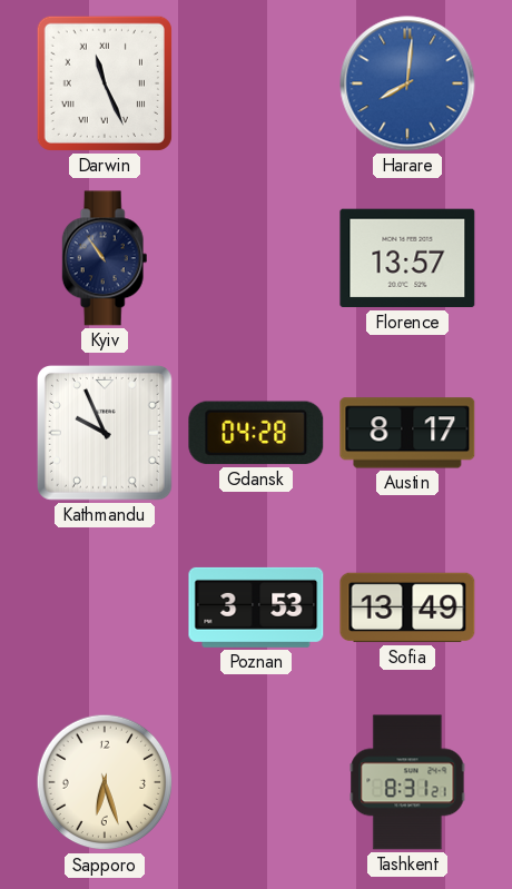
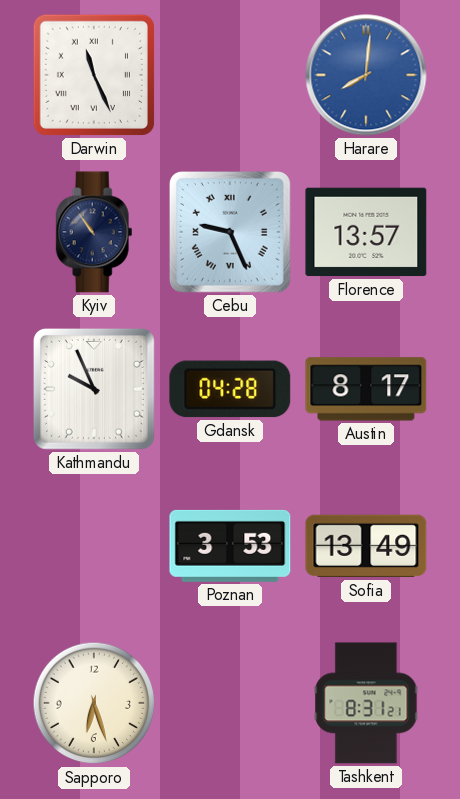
Cebu: none -> 9:26
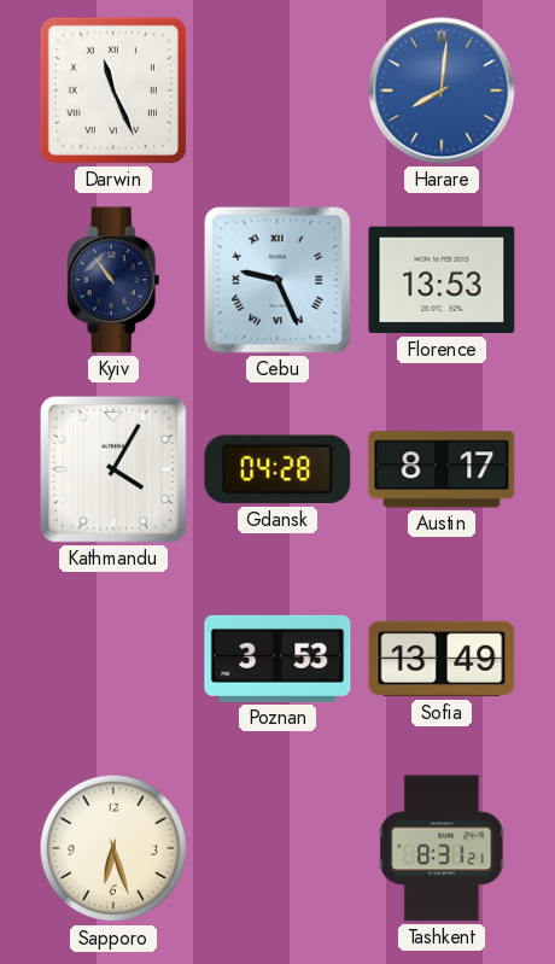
Florence: 13:57 -> 13:53
Kathmandu: 9:56 -> 4:05
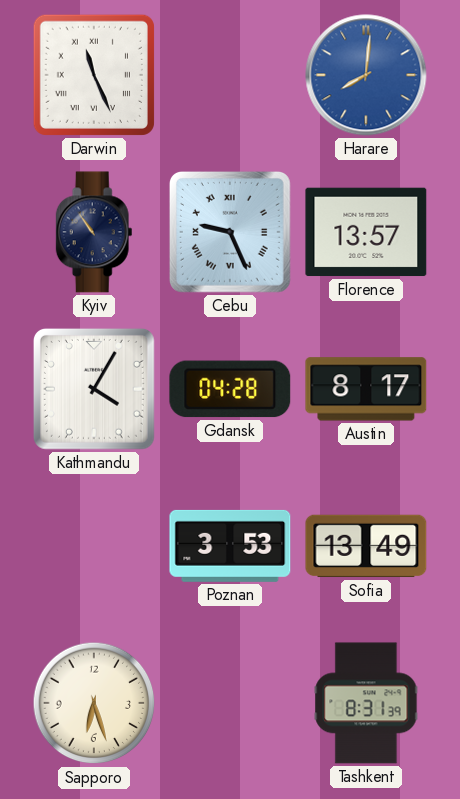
Florence: 13:53 -> 13:57
Tashkent: 8:31:21 -> 8:31:39
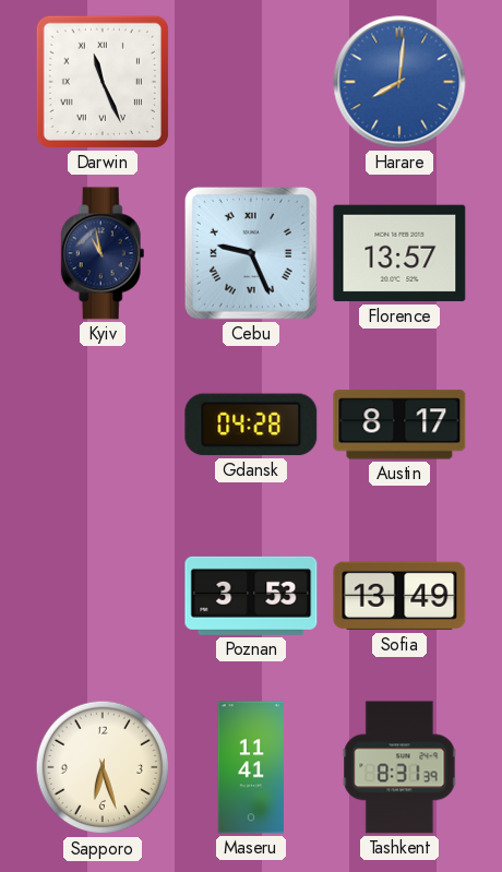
Kyiv: 10:54 -> 10:58
Kathmandu: 4:05 -> none
Maseru: none -> 11:41
